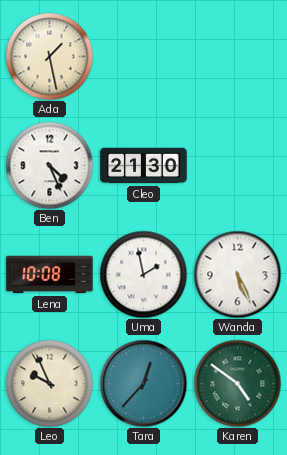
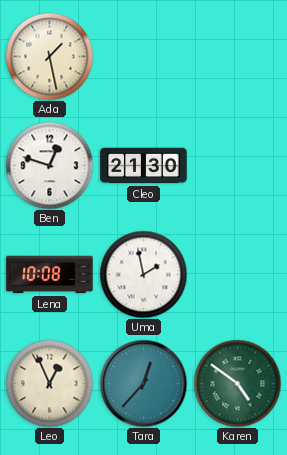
Ben: 4:26 -> 12:48
Wanda: 5:26 -> none
Leo: 9:56 -> 12:56
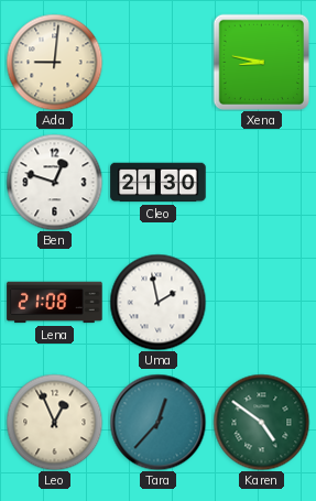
Ada: 1:28 -> 9:01
Xena: none -> 8:47
Lena: 10:08 -> 21:08
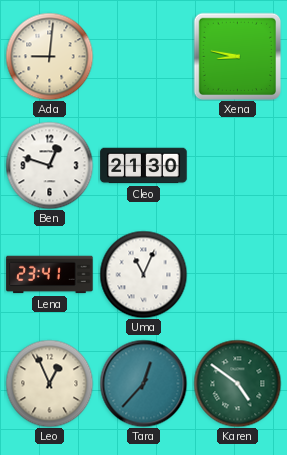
Lena: 21:08 -> 23:41
Uma: 1:58 -> 11:04
